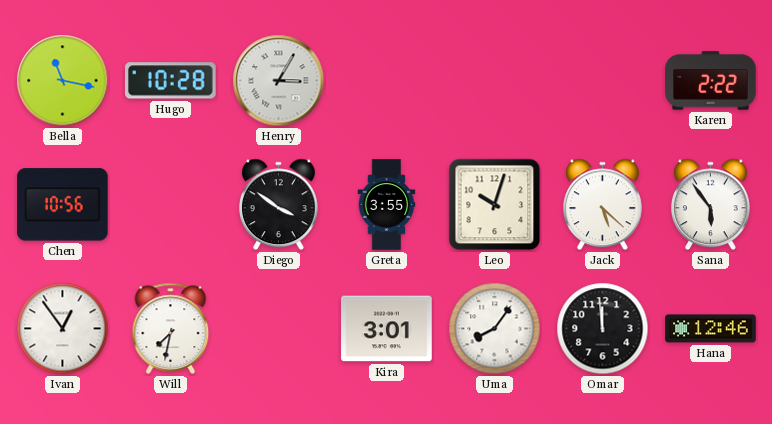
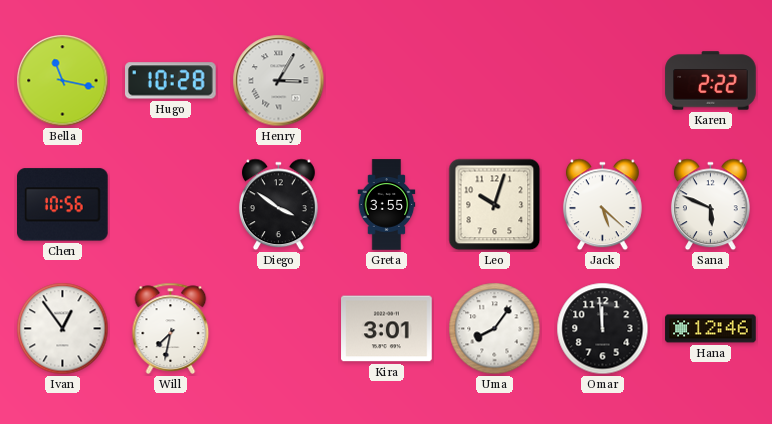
Sana: 5:54 -> 5:49
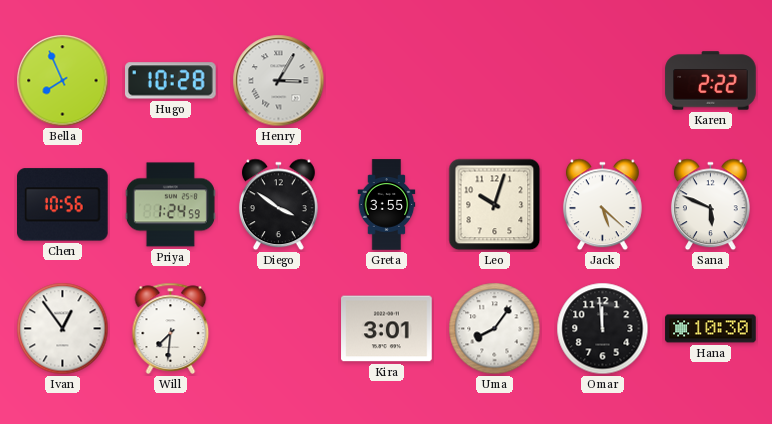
Bella: 11:17 -> 7:56
Priya: none -> 1:24
Will: 7:32 -> 7:31
Hana: 12:46 -> 10:30
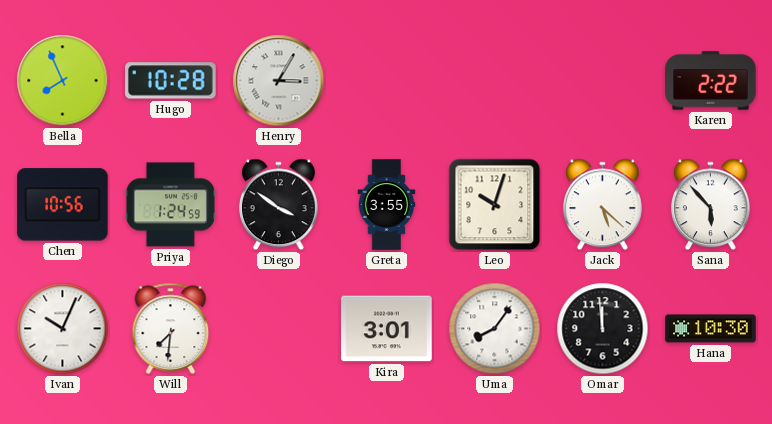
Sana: 5:49 -> 5:53
Ivan: 12:54 -> 10:04
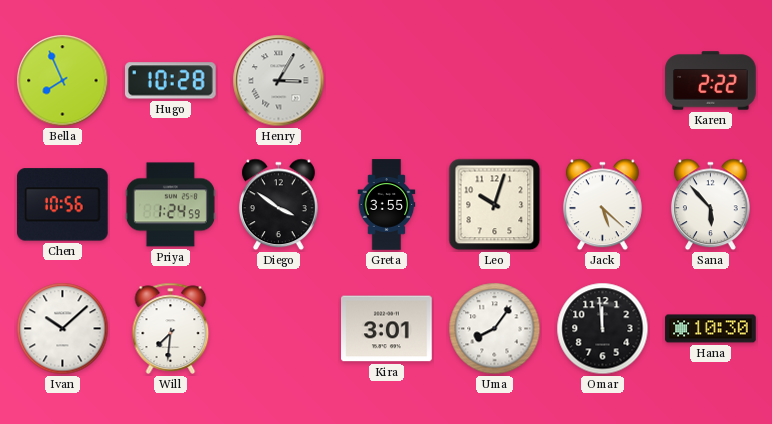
Ivan: 10:04 -> 10:08
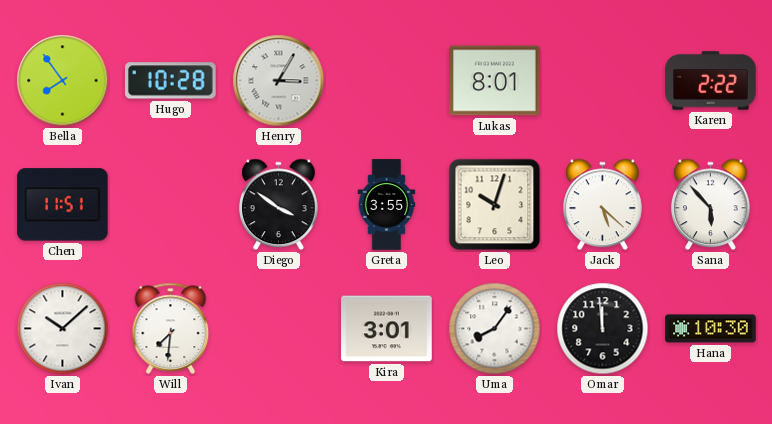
Bella: 7:56 -> 7:54
Lukas: none -> 8:01
Chen: 10:56 -> 11:51
Priya: 1:24 -> none
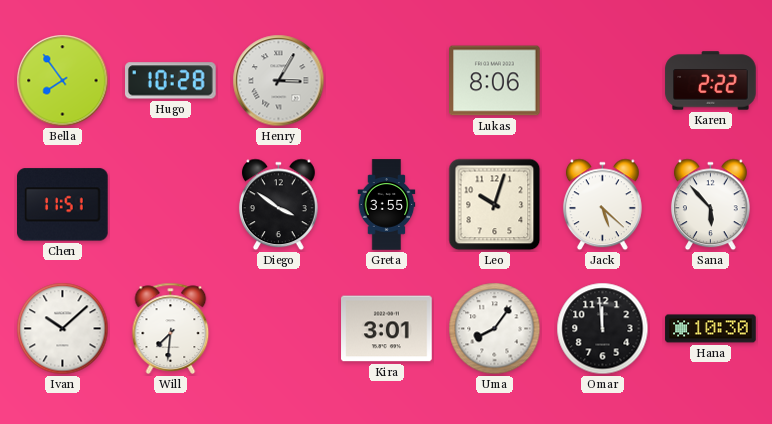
Lukas: 8:01 -> 8:06
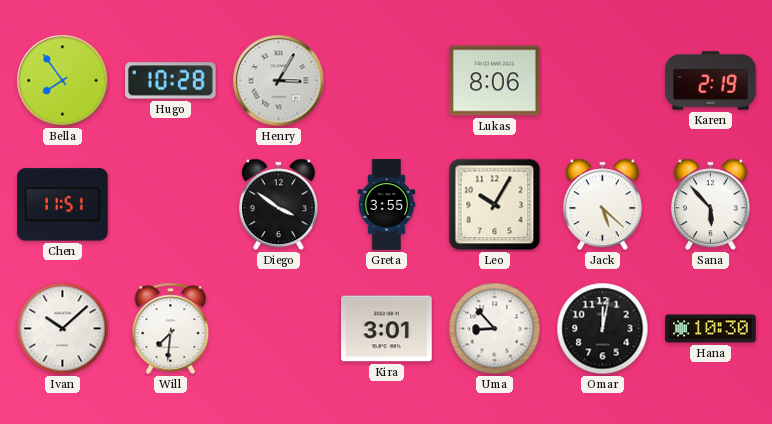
Karen: 2:22 -> 2:19
Leo: 10:03 -> 10:05
Uma: 8:06 -> 8:53
Omar: 11:59 -> 12:02
